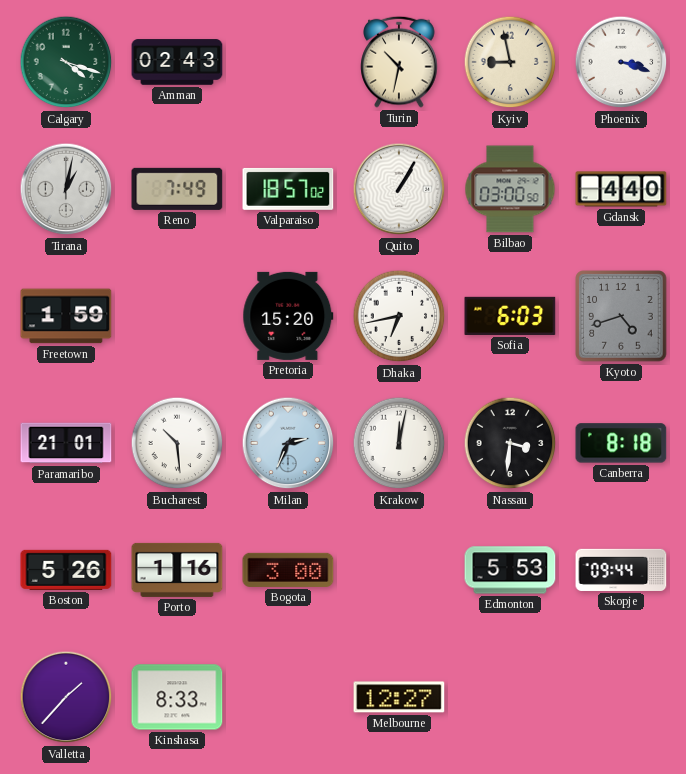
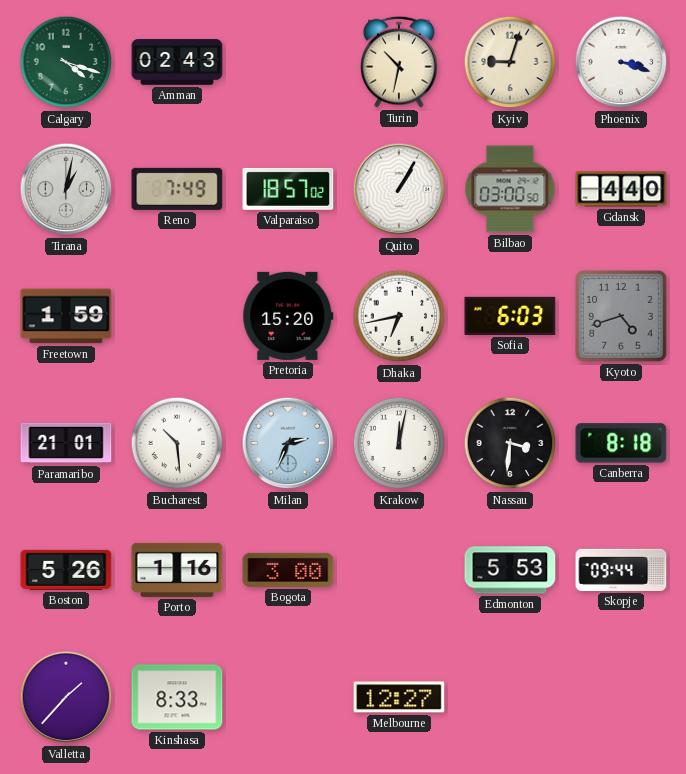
Kyiv: 8:58 -> 9:03
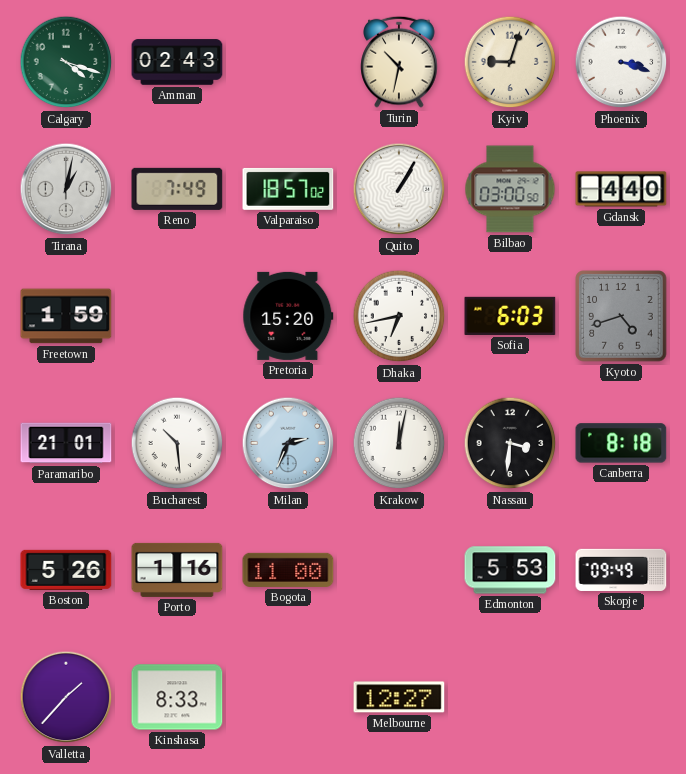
Bogota: 3:00 -> 11:00
Skopje: 09:44 -> 09:49
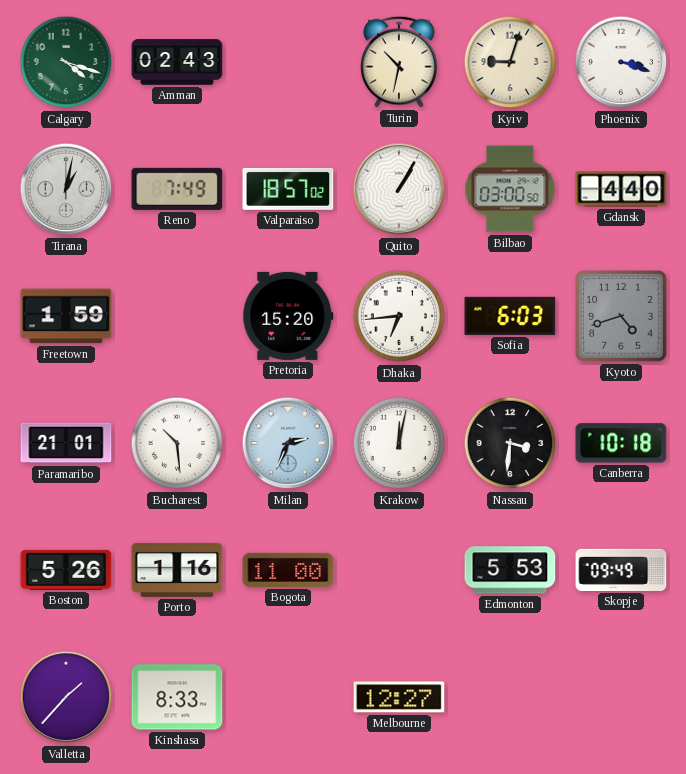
Dhaka: 6:43 -> 6:44
Canberra: 8:18 -> 10:18
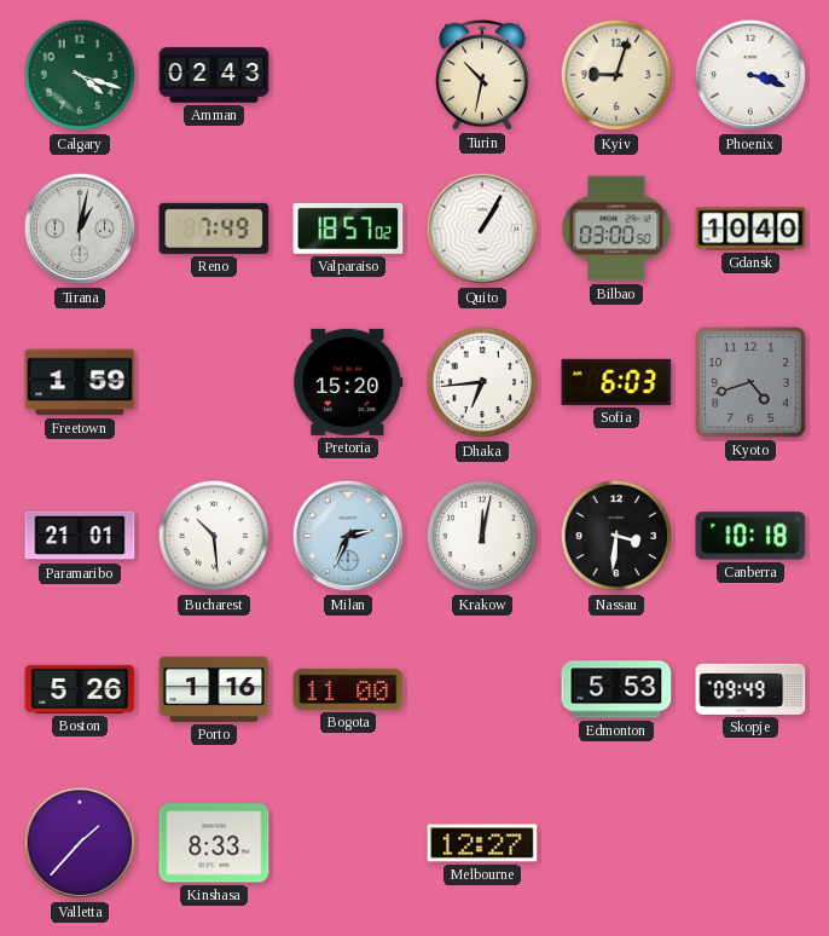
Gdansk: 4:40 -> 10:40
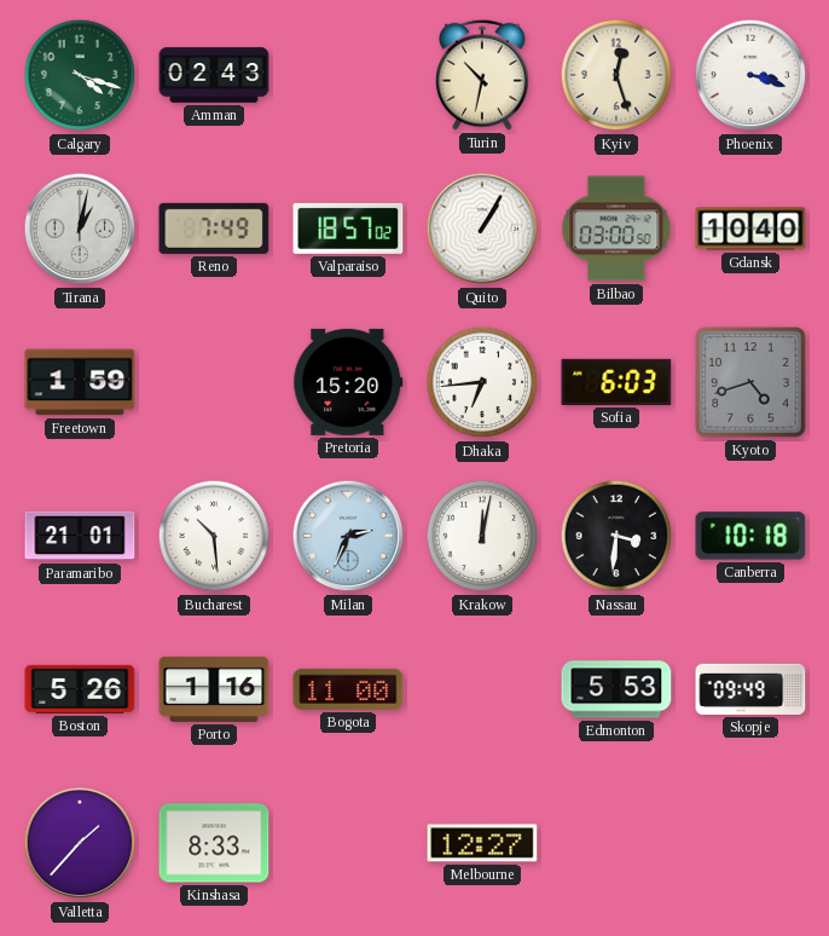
Kyiv: 9:03 -> 12:27
